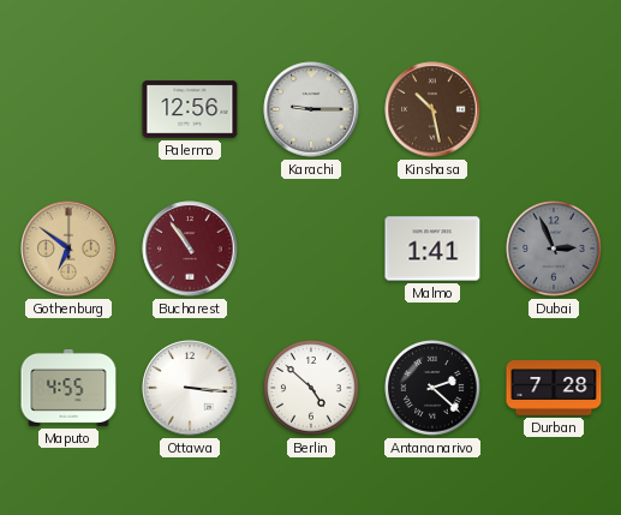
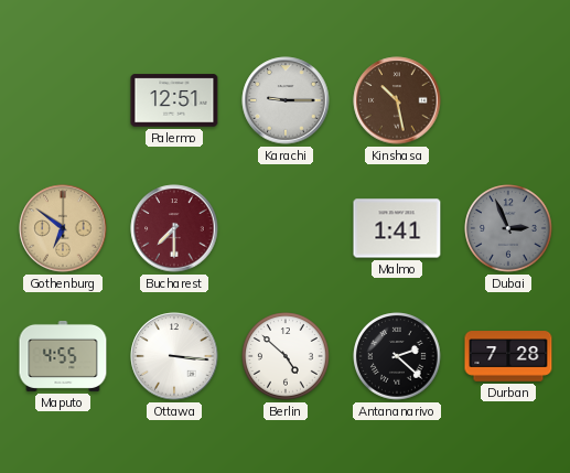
Palermo: 12:56 -> 12:51
Bucharest: 10:54 -> 7:30
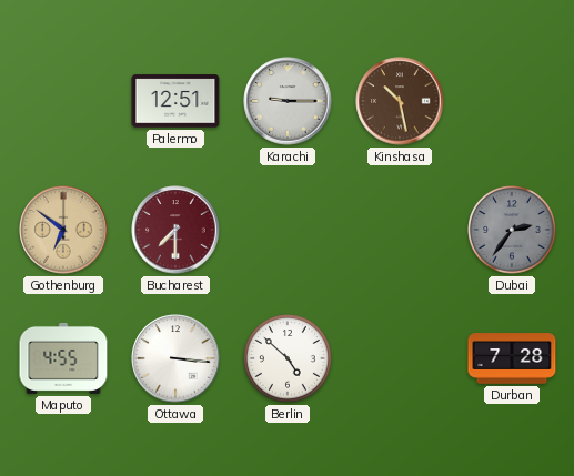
Malmo: 1:41 -> none
Dubai: 2:56 -> 2:36
Antananarivo: 2:22 -> none
